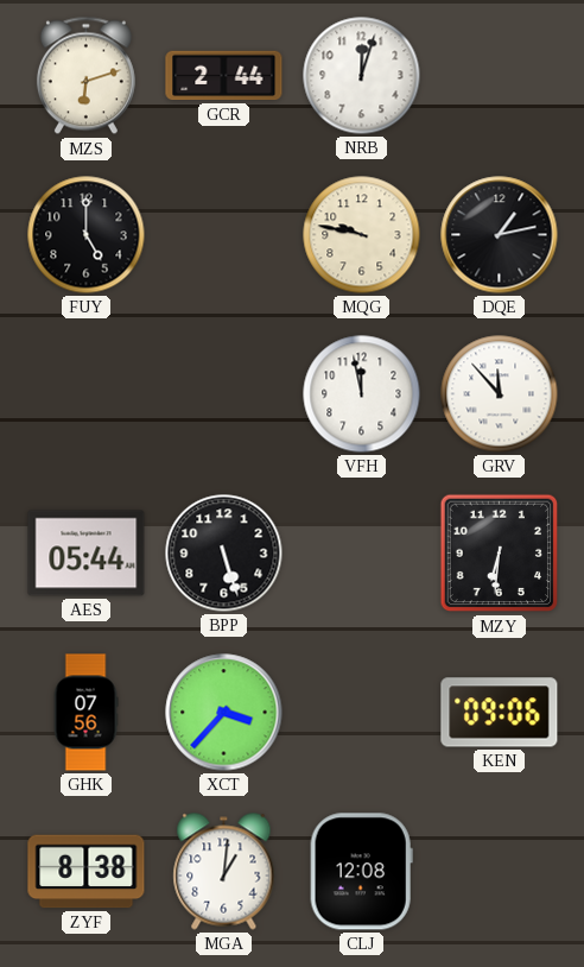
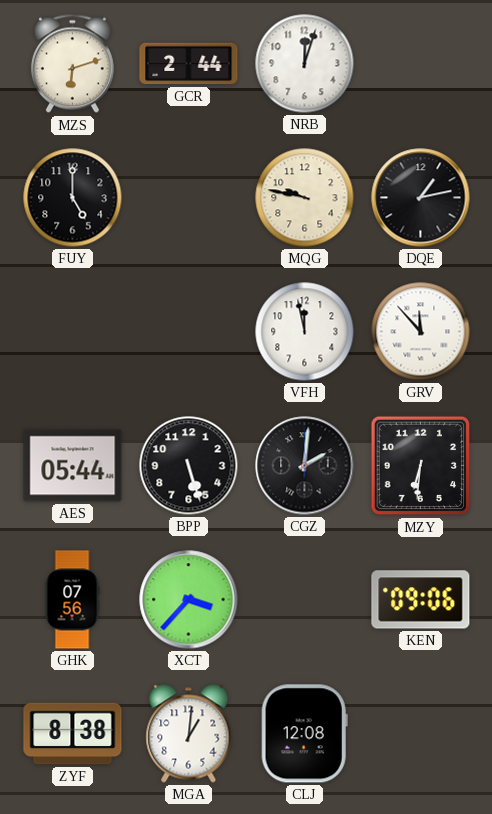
CGZ: none -> 2:01
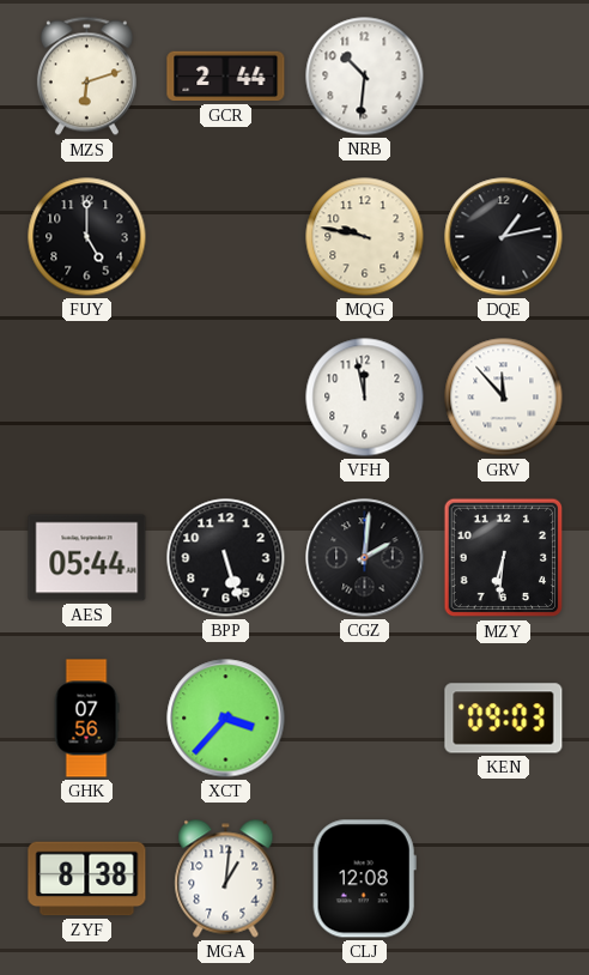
NRB: 12:03 -> 10:31
KEN: 09:06 -> 09:03
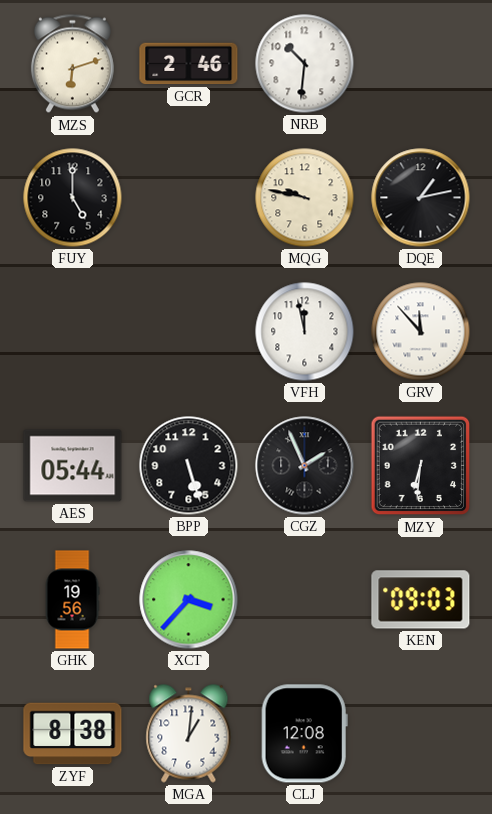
GCR: 2:44 -> 2:46
CGZ: 2:01 -> 1:56
GHK: 07:56 -> 19:56
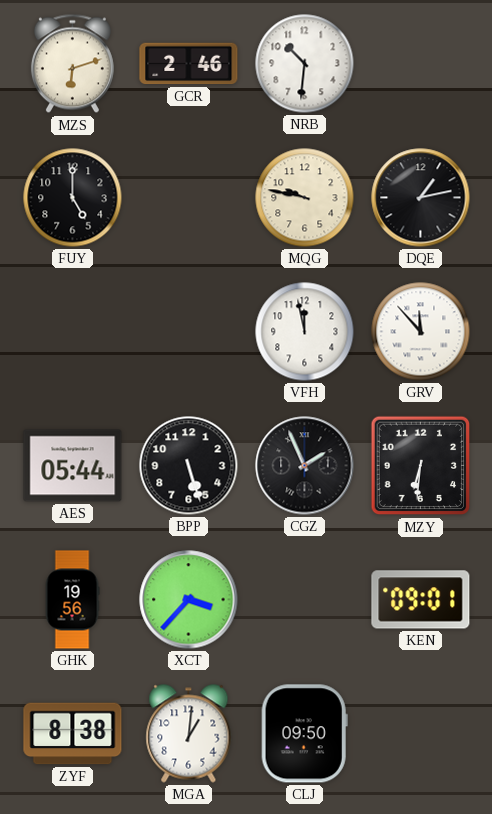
KEN: 09:03 -> 09:01
CLJ: 12:08 -> 09:50
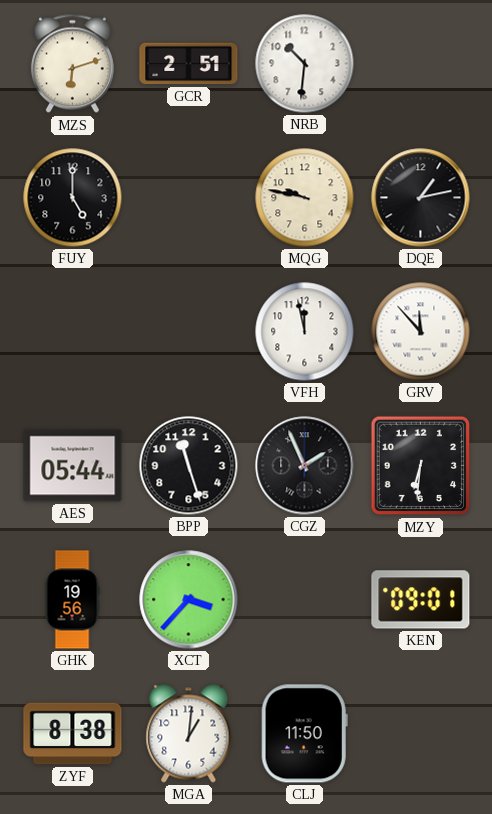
GCR: 2:46 -> 2:51
BPP: 5:27 -> 11:27
CLJ: 09:50 -> 11:50
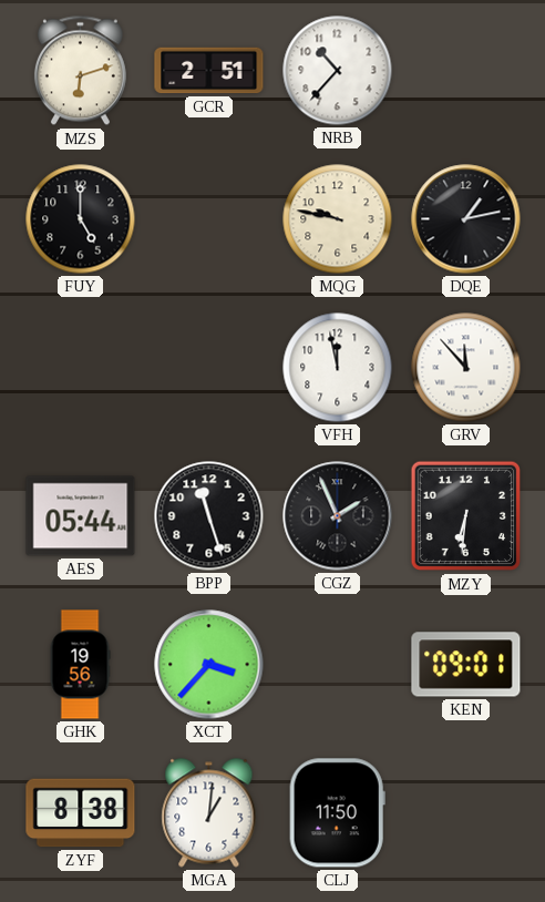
NRB: 10:31 -> 10:37
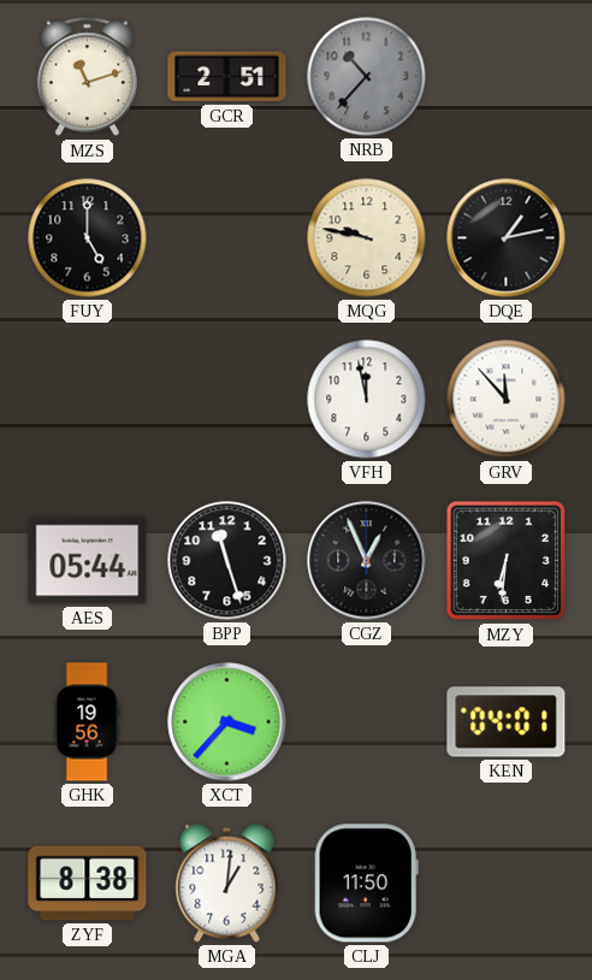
MZS: 6:12 -> 11:12
NRB dial: white -> grey
CGZ: 1:56 -> 12:56
KEN: 09:01 -> 04:01
